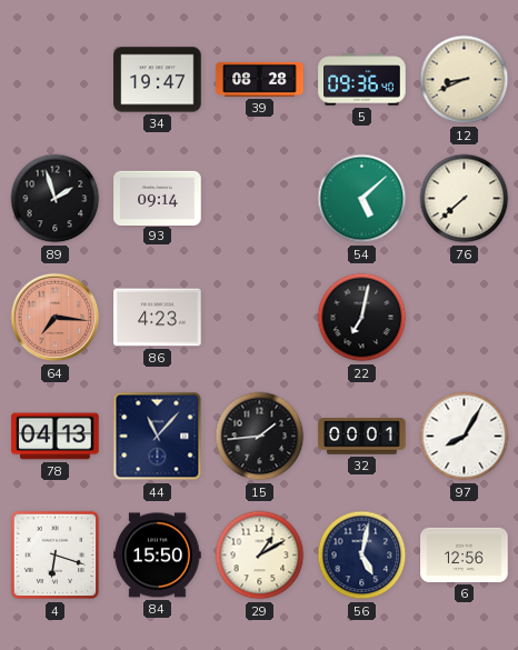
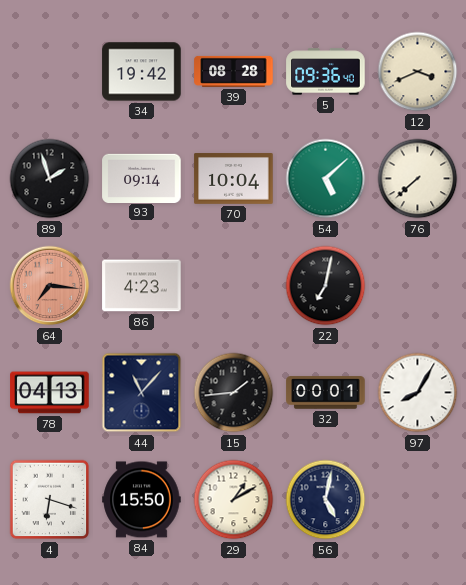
34: 19:47 -> 19:42
12: 8:41 -> 3:41
70: none -> 10:04
6: 12:56 -> none
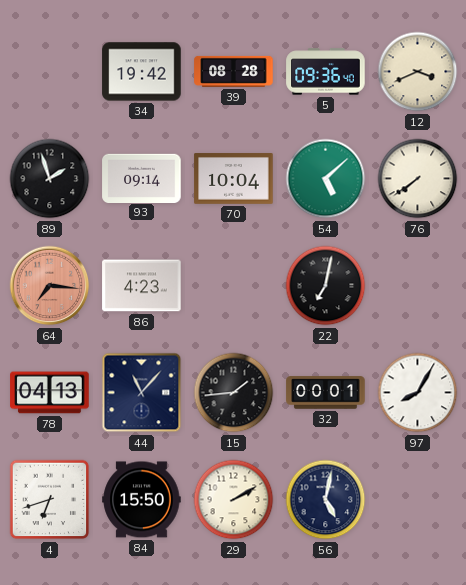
76: 7:38 -> 7:39
4: 6:18 -> 6:42
29: 1:10 -> 2:10
